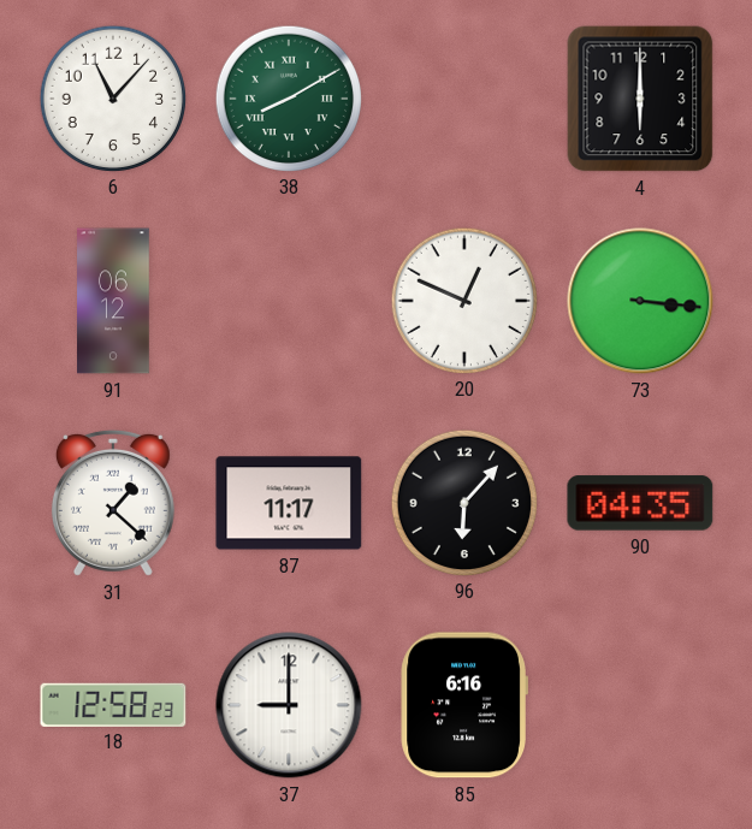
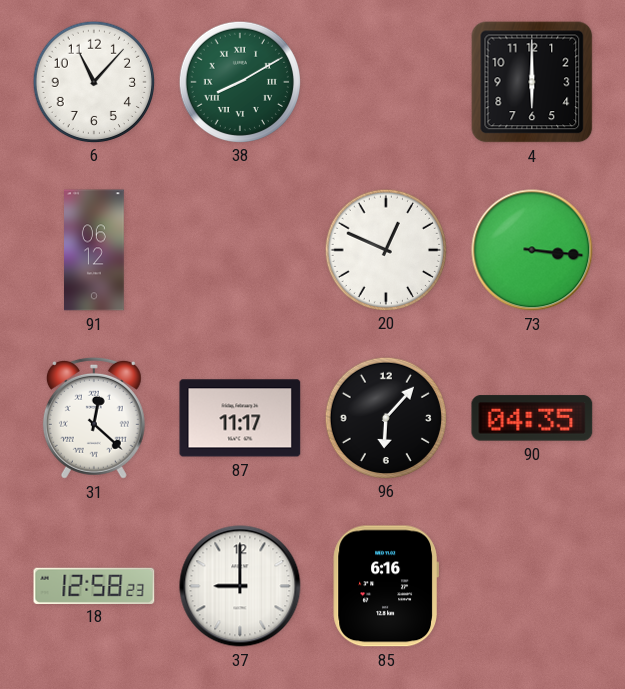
31: 1:22 -> 12:22
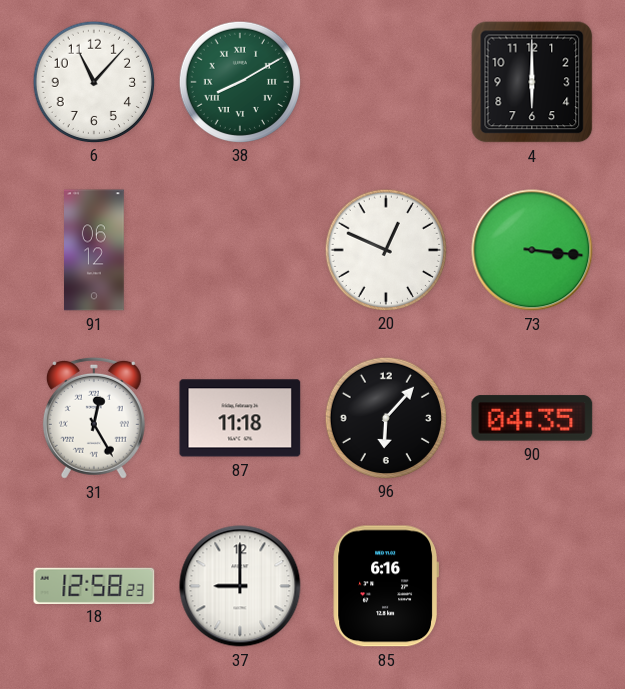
31: 12:22 -> 12:25
87: 11:17 -> 11:18
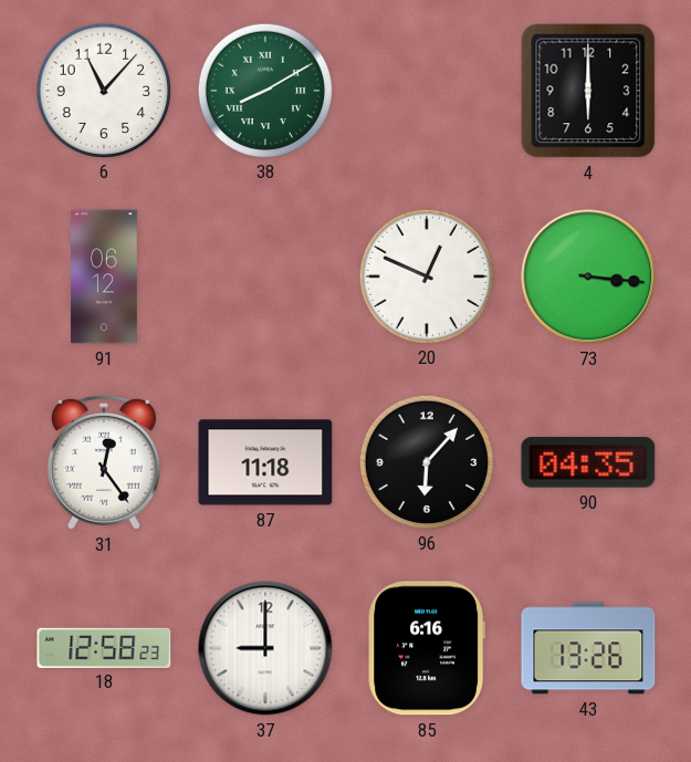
31: 12:25 -> 12:24
43: none -> 13:26
